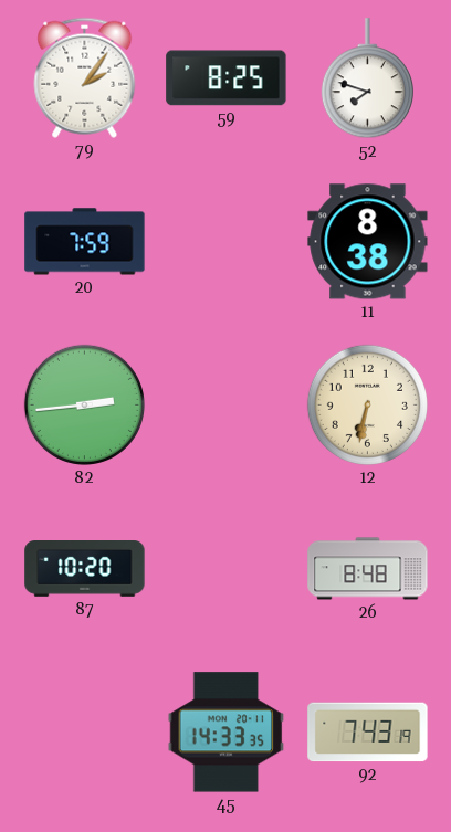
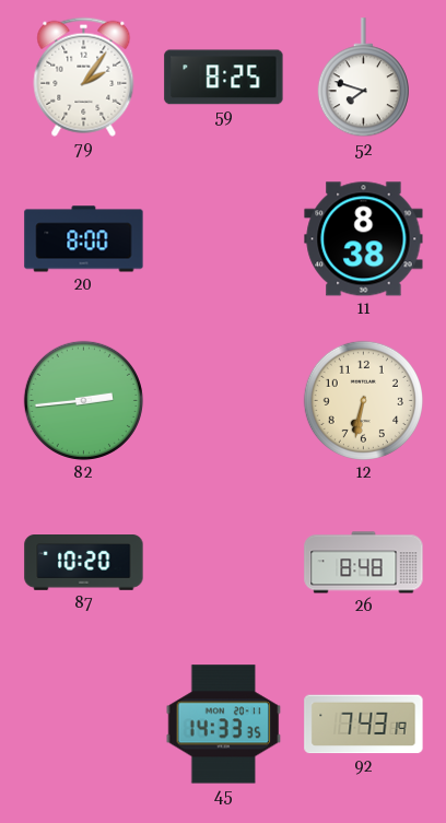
20: 7:59 -> 8:00
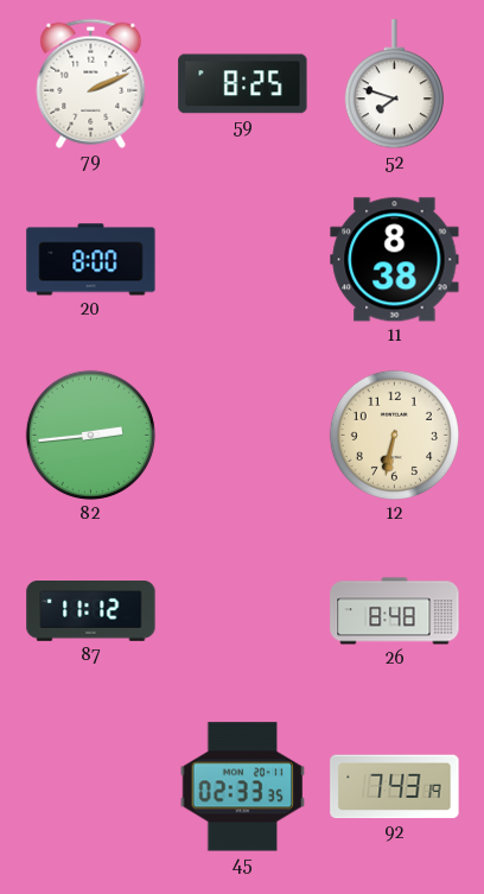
79: 2:06 -> 2:11
87: 10:20 -> 11:12
45: 14:33 -> 02:33
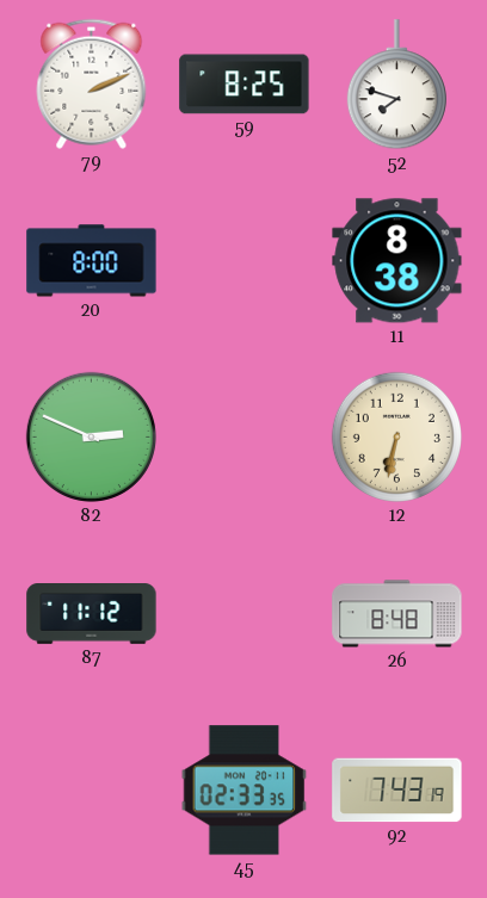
82: 2:44 -> 2:49
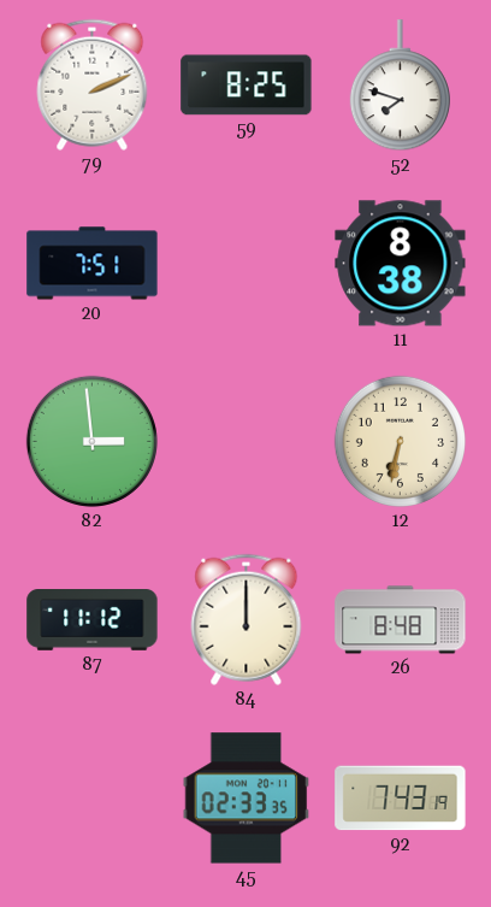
20: 8:00 -> 7:51
82: 2:49 -> 2:59
84: none -> 12:00
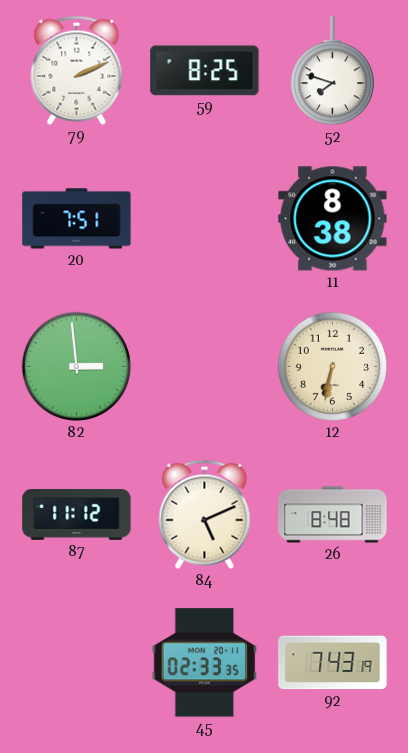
84: 12:00 -> 5:11
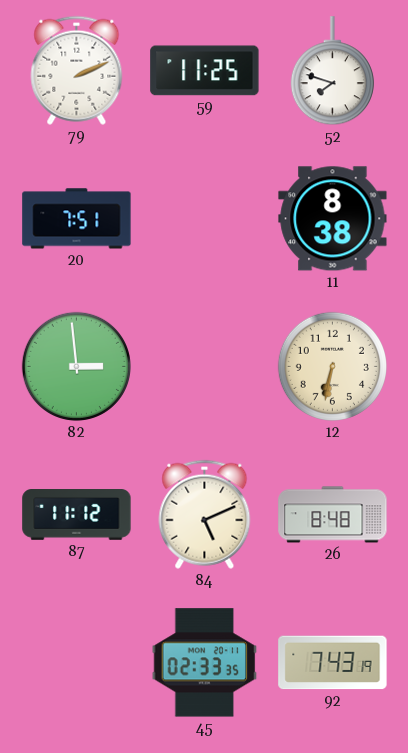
59: 8:25 -> 11:25
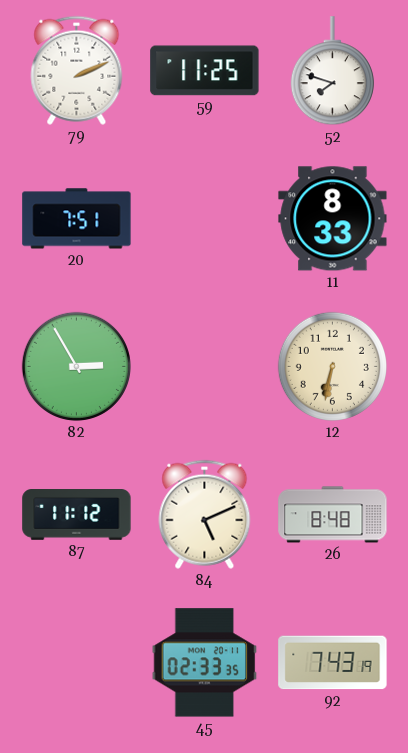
11: 8:38 -> 8:33
82: 2:59 -> 2:55
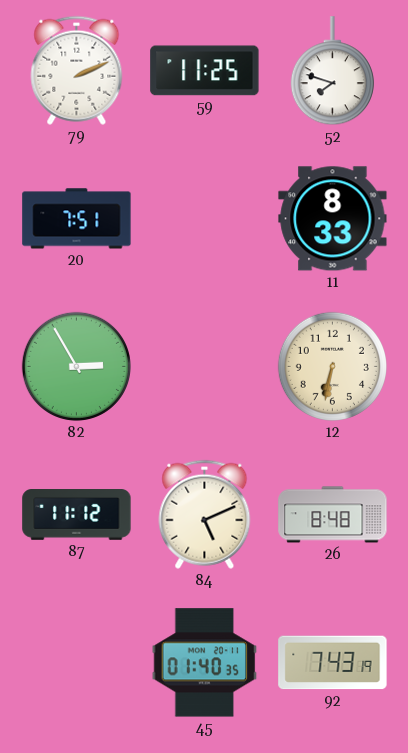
45: 02:33 -> 01:40
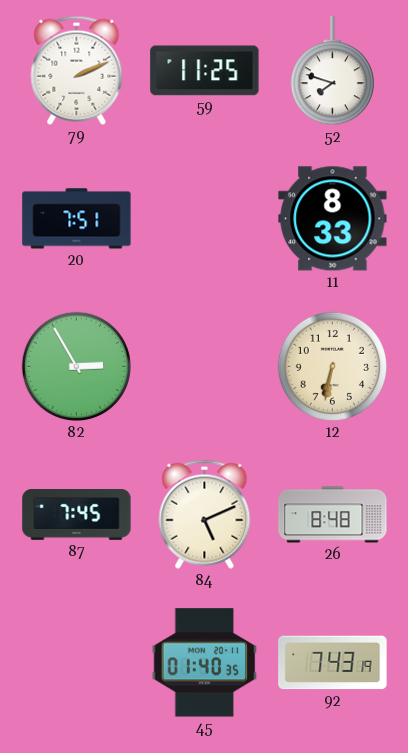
87: 11:12 -> 7:45
